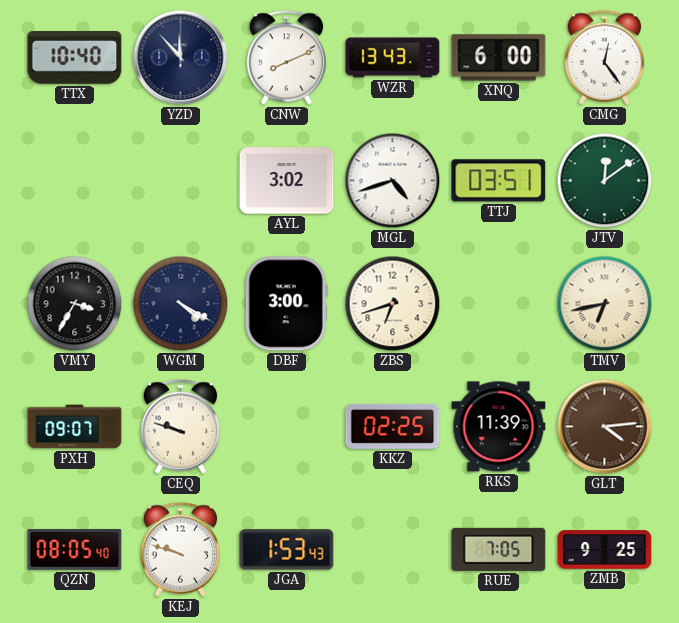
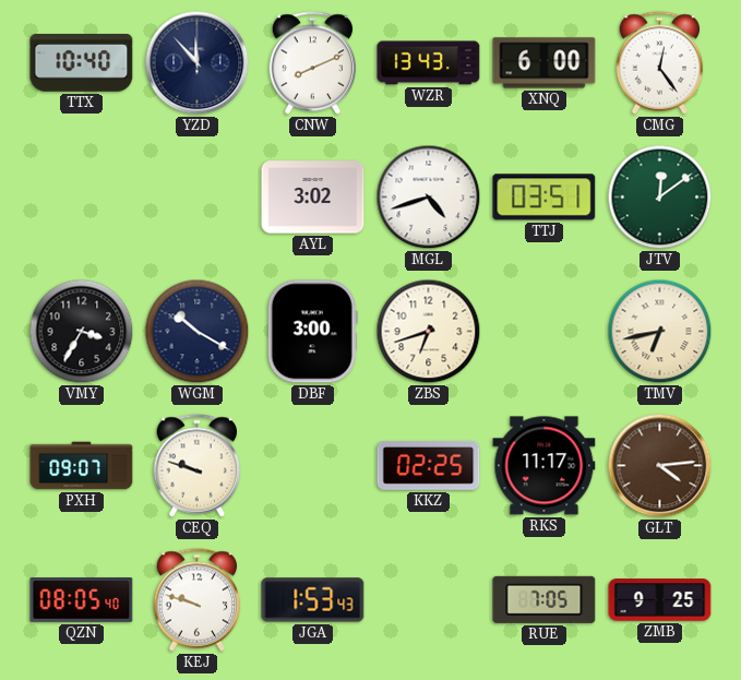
WGM: 4:20 -> 10:20
RKS: 11:39 -> 11:17
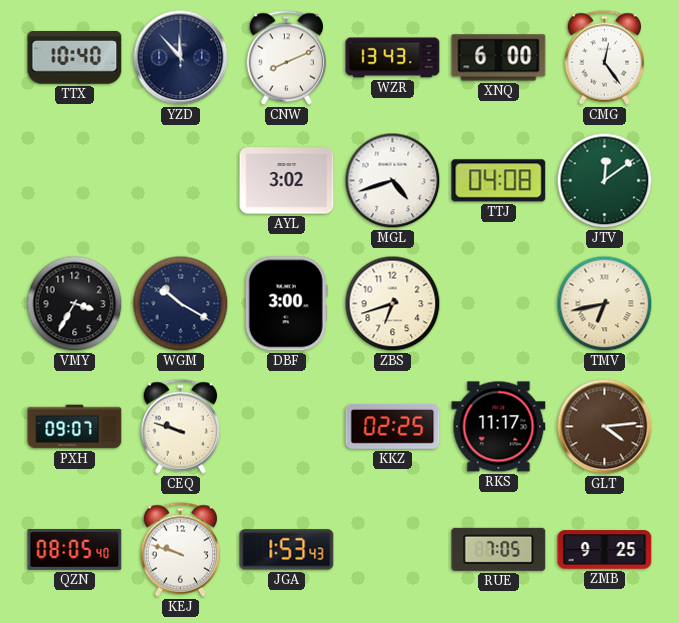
TTJ: 03:51 -> 04:08
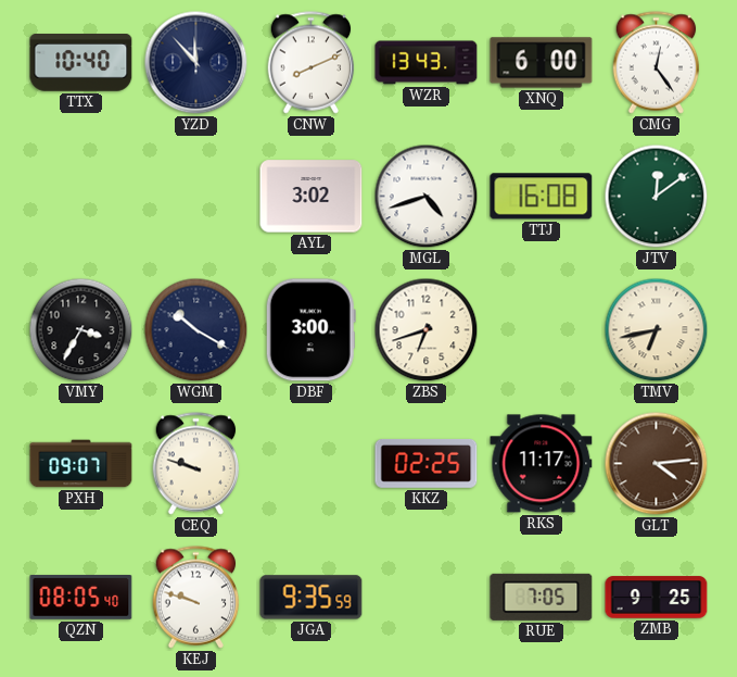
TTJ: 04:08 -> 16:08
JGA: 1:53 -> 9:35
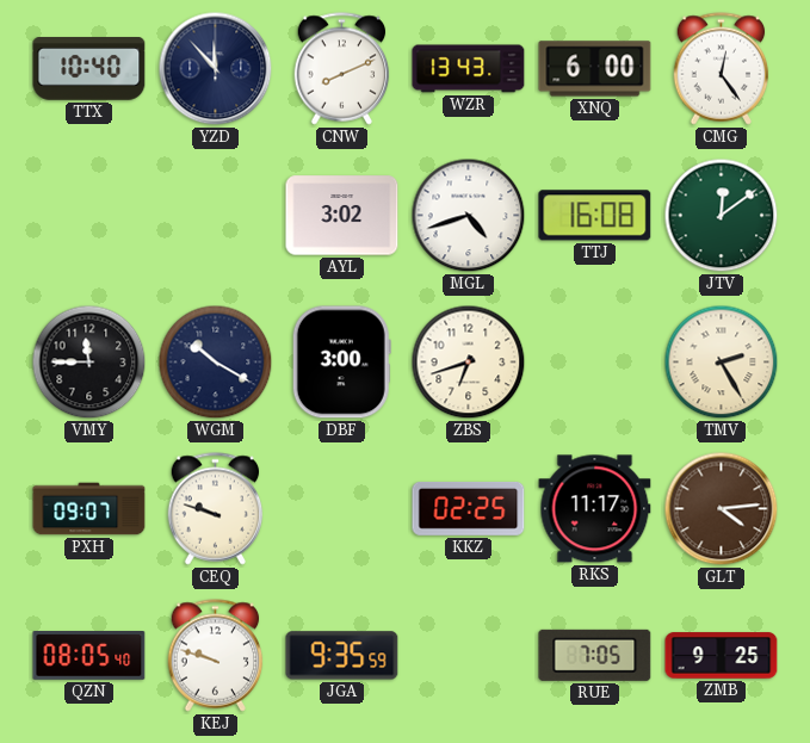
VMY: 3:35 -> 11:45
TMV: 6:43 -> 2:25
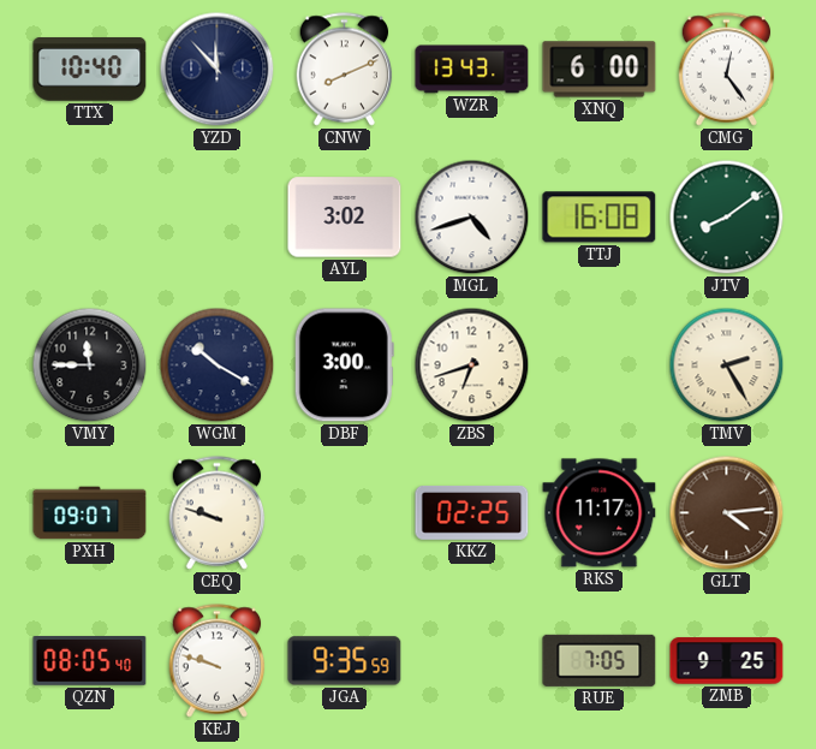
JTV: 12:09 -> 8:09
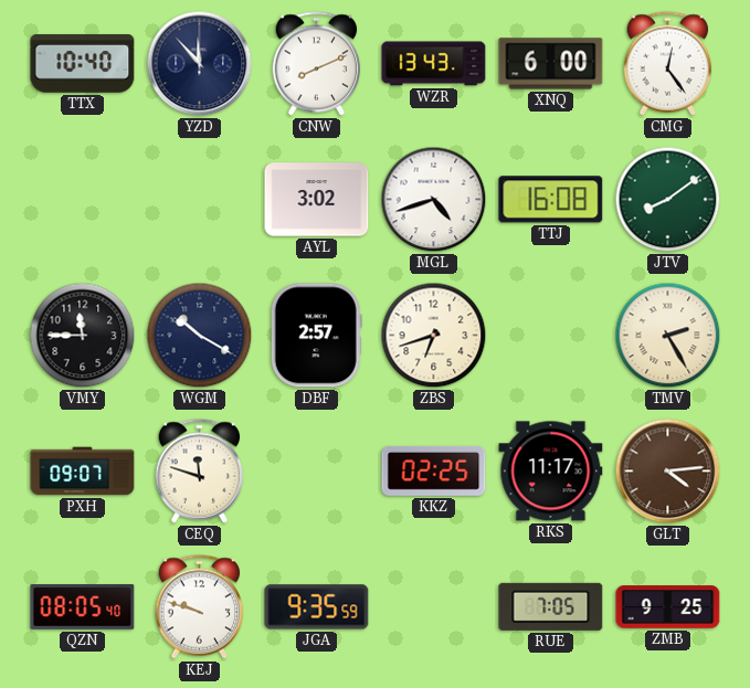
DBF: 3:00 -> 2:57
CEQ: 9:48 -> 11:48
